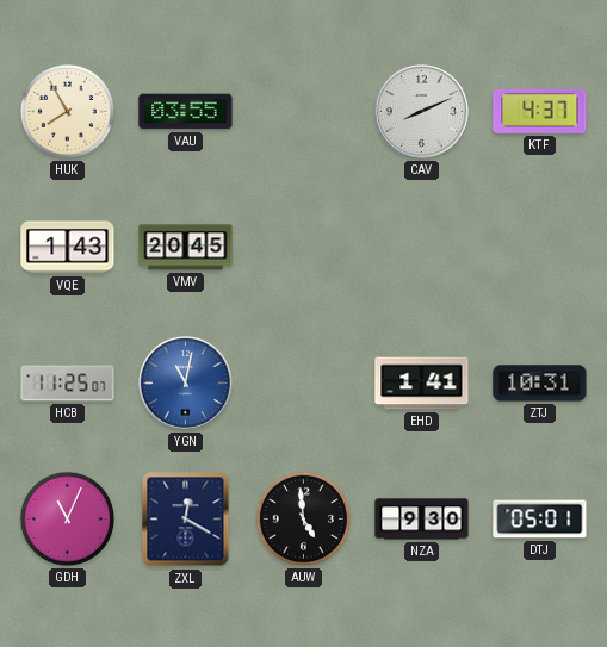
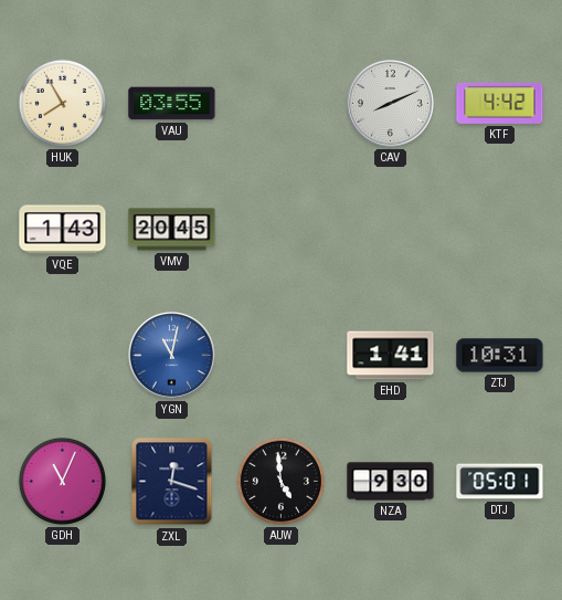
KTF: 4:37 -> 4:42
HCB: 11:25 -> none
ZXL: 12:20 -> 12:18
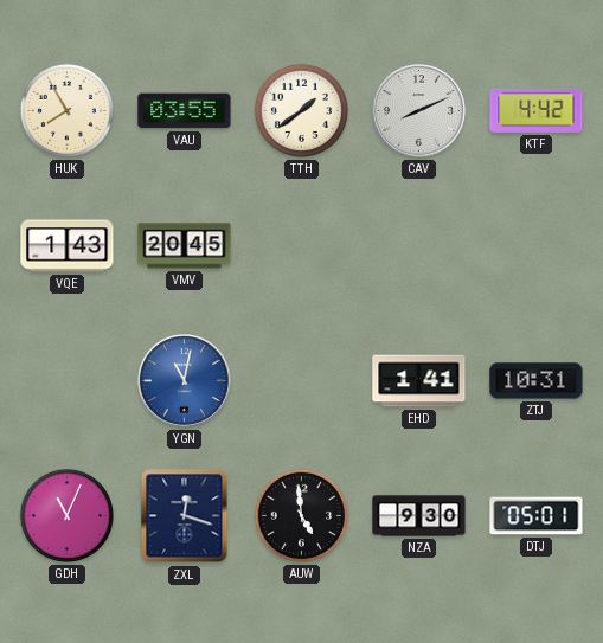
TTH: none -> 1:39
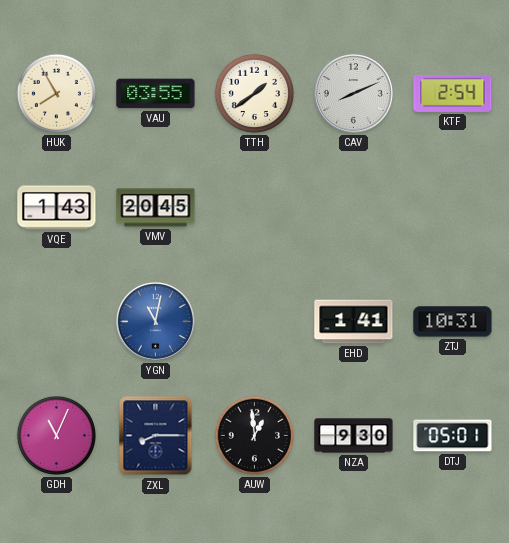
KTF: 4:42 -> 2:54
ZXL: 12:18 -> 8:15
AUW: 4:59 -> 12:59
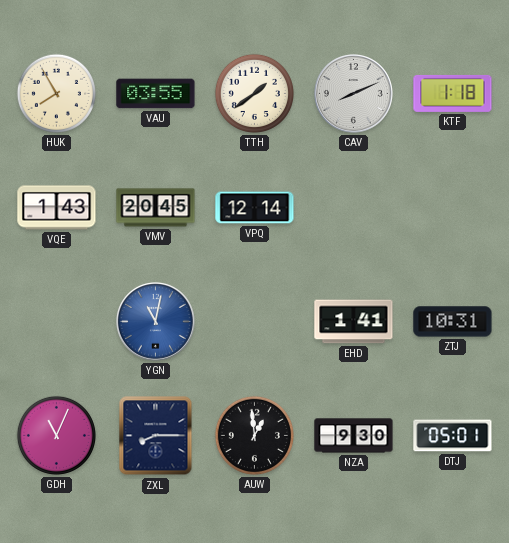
KTF: 2:54 -> 1:18
VPQ: none -> 12:14
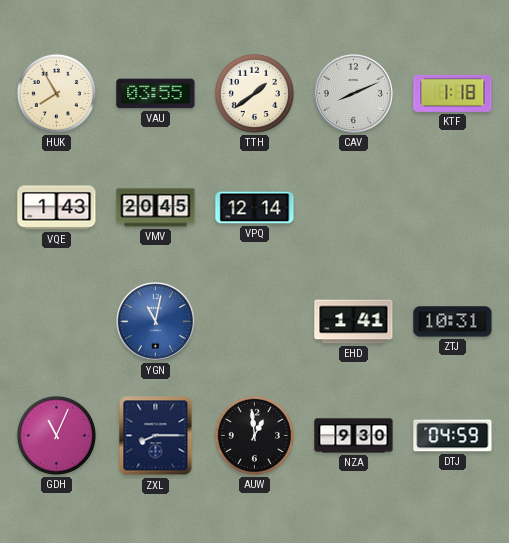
DTJ: 05:01 -> 04:59
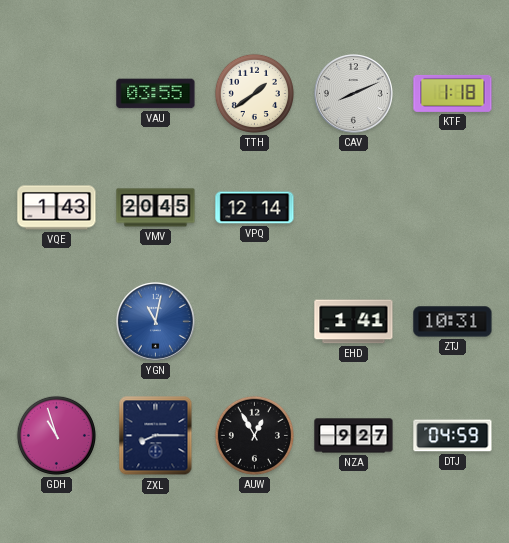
HUK: 7:55 -> none
GDH: 11:04 -> 10:57
AUW: 12:59 -> 12:55
NZA: 9:30 -> 9:27
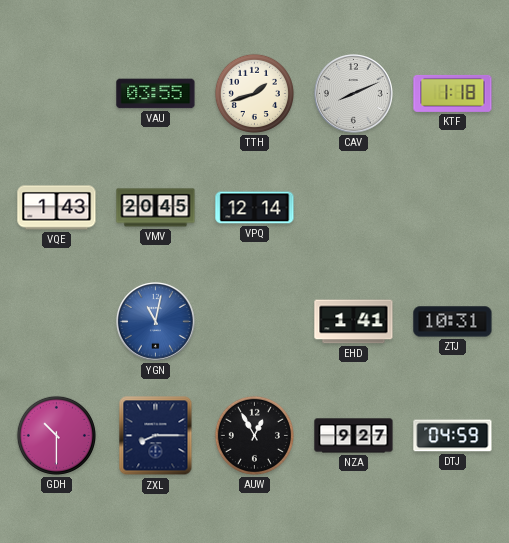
TTH: 1:39 -> 1:42
GDH: 10:57 -> 10:30
